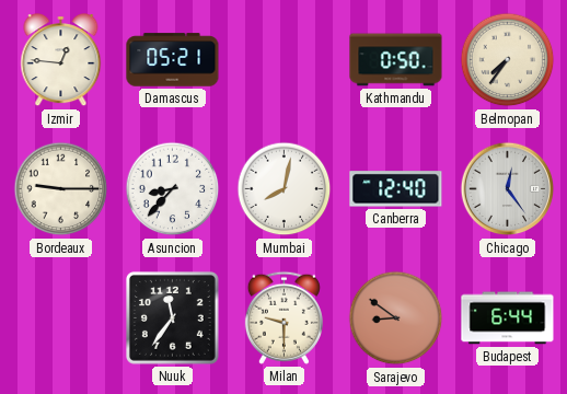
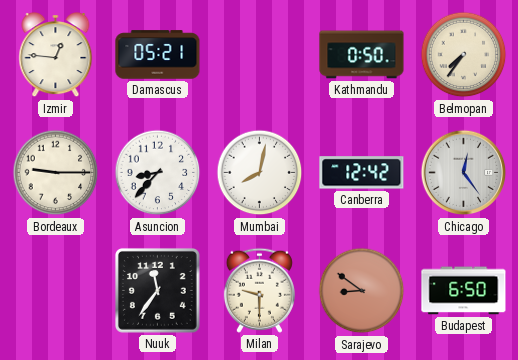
Canberra: 12:40 -> 12:42
Budapest: 6:44 -> 6:50
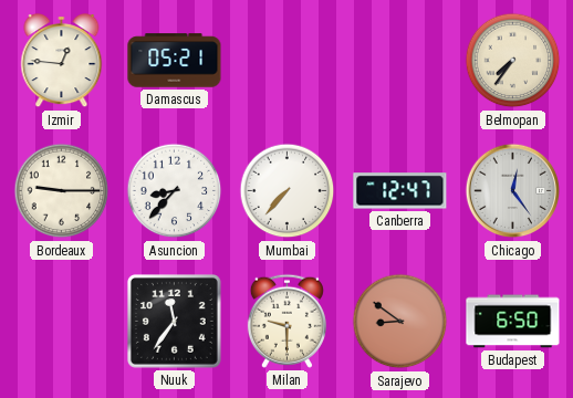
Kathmandu: 0:50 -> none
Mumbai: 8:02 -> 7:37
Canberra: 12:42 -> 12:47
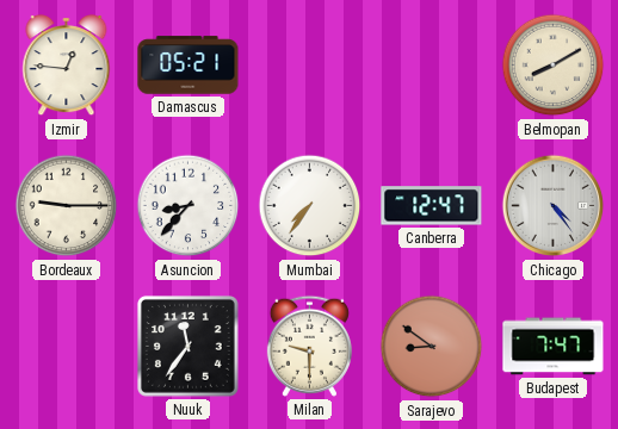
Belmopan: 7:36 -> 8:10
Mumbai: 7:37 -> 7:36
Chicago: 12:24 -> 4:24
Budapest: 6:50 -> 7:47
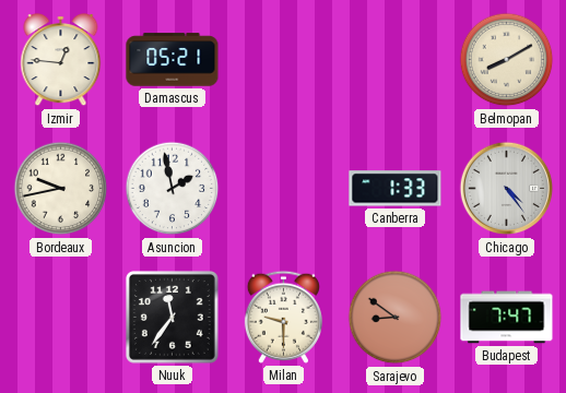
Bordeaux: 9:15 -> 9:43
Asuncion: 8:37 -> 1:58
Mumbai: 7:36 -> none
Canberra: 12:47 -> 1:33
